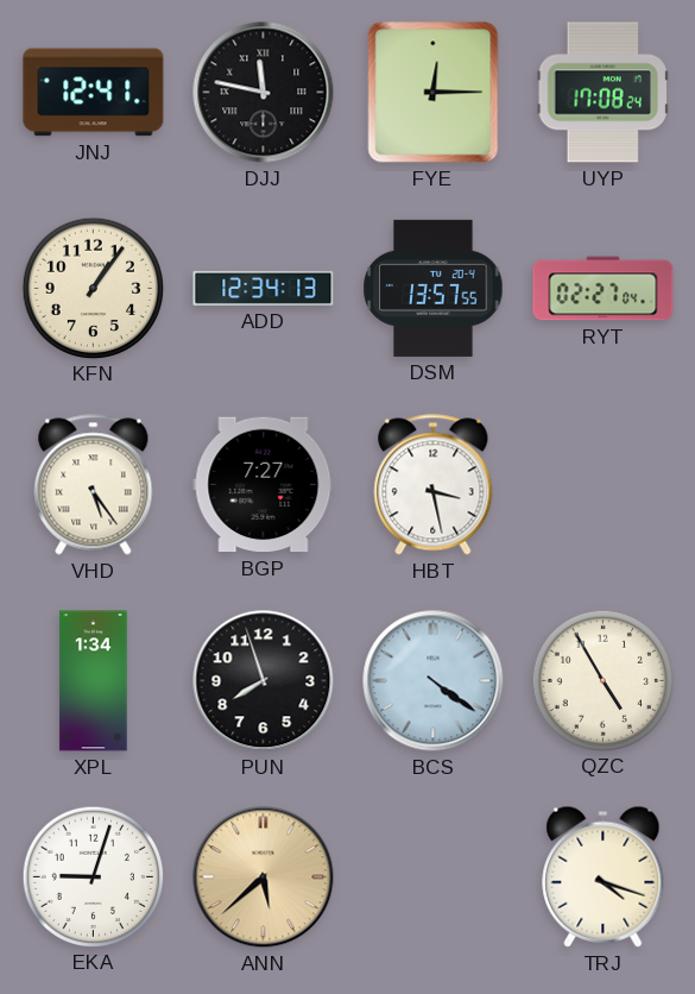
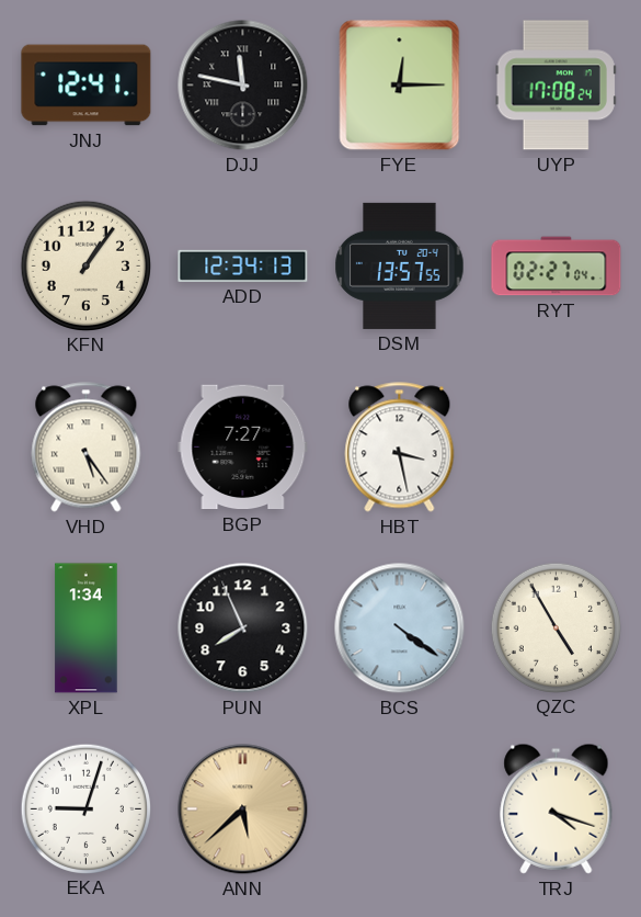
PUN: 7:57 -> 7:56
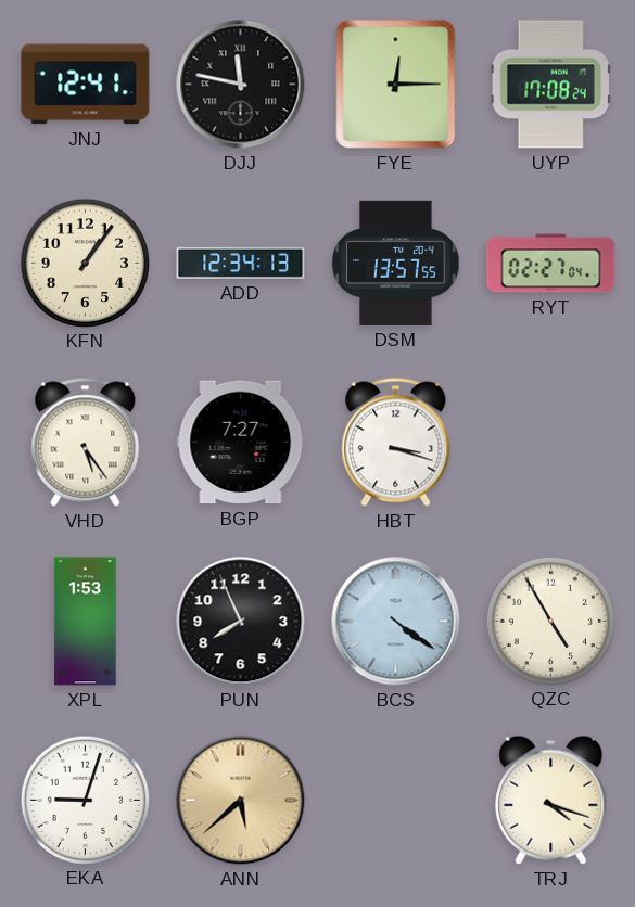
HBT: 3:28 -> 3:18
XPL: 1:34 -> 1:53
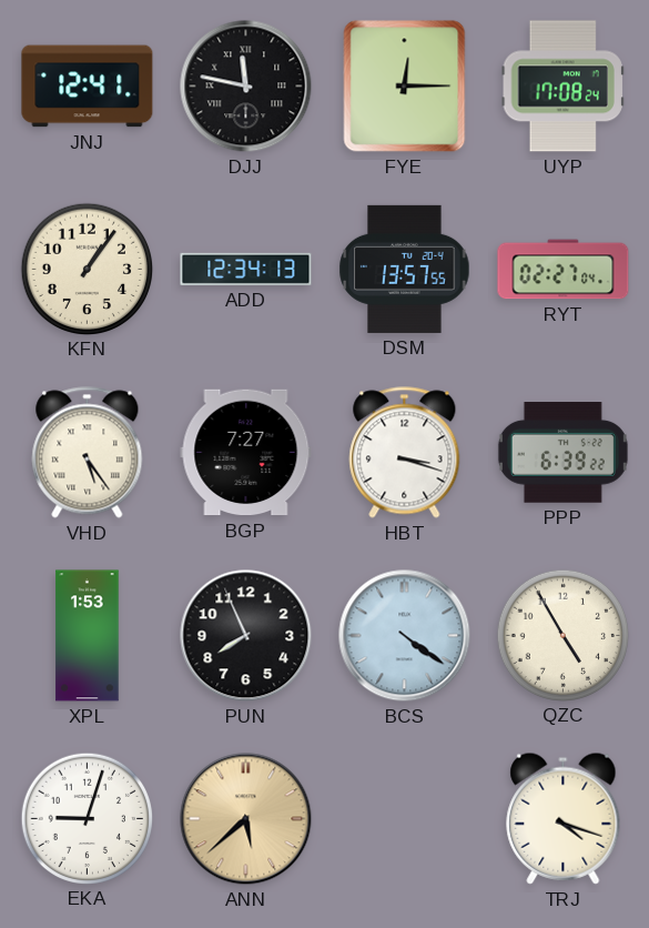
PPP: none -> 6:39
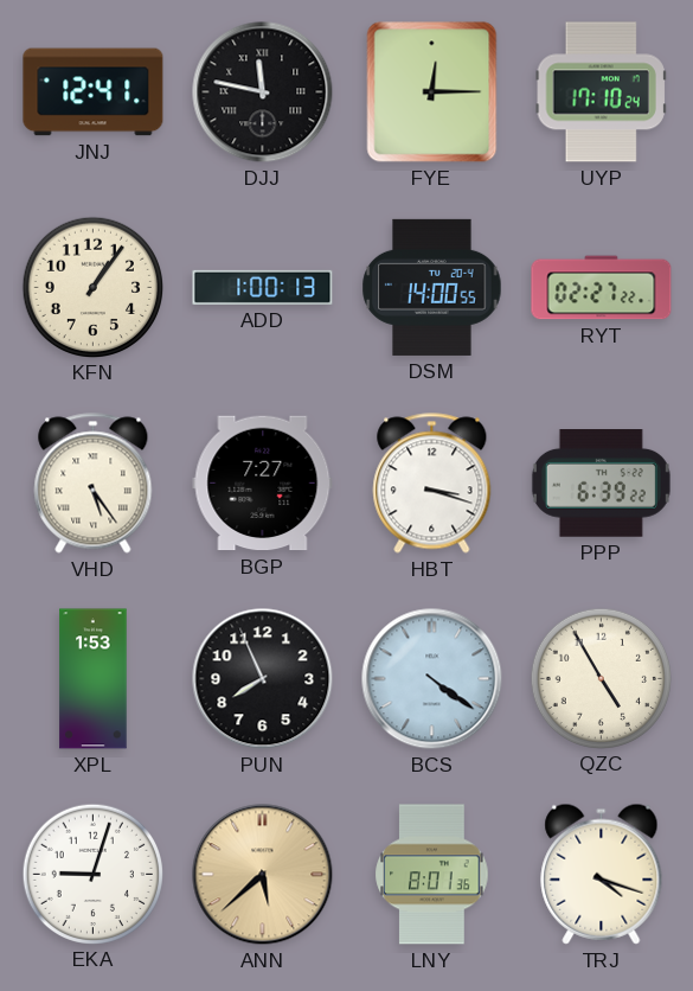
UYP: 17:08 -> 17:10
ADD: 12:34 -> 1:00
DSM: 13:57 -> 14:00
RYT: 02:27:04 -> 02:27:22
LNY: none -> 8:01
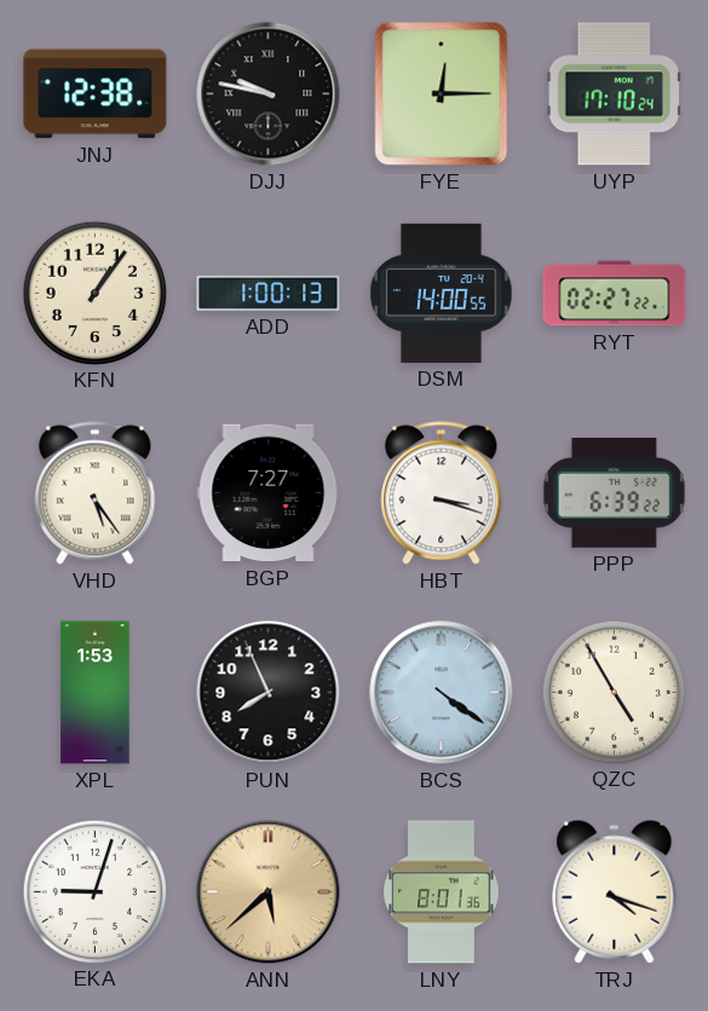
JNJ: 12:41 -> 12:38
DJJ: 11:47 -> 9:47
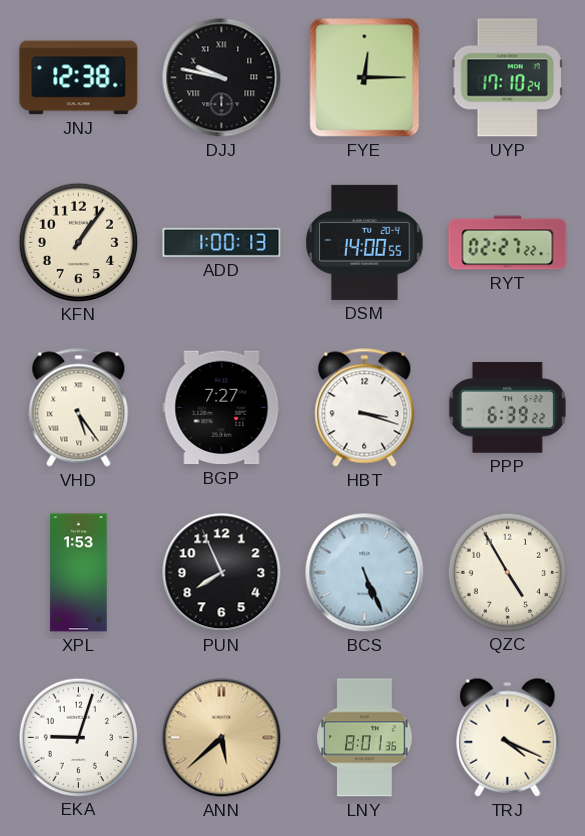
BCS: 4:21 -> 5:26
TRJ: 4:18 -> 4:19
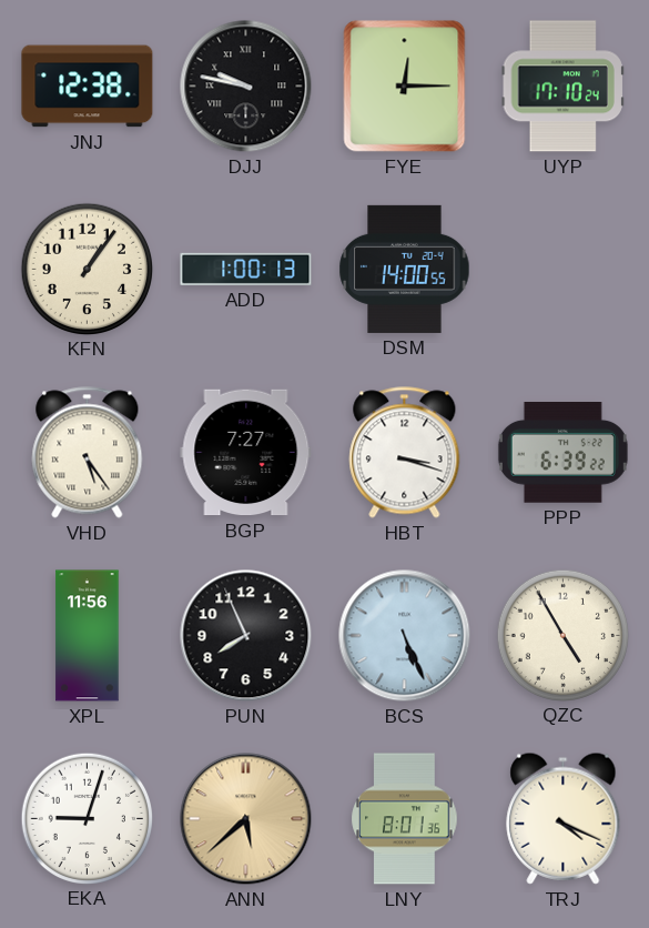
RYT: 02:27 -> none
XPL: 1:53 -> 11:56
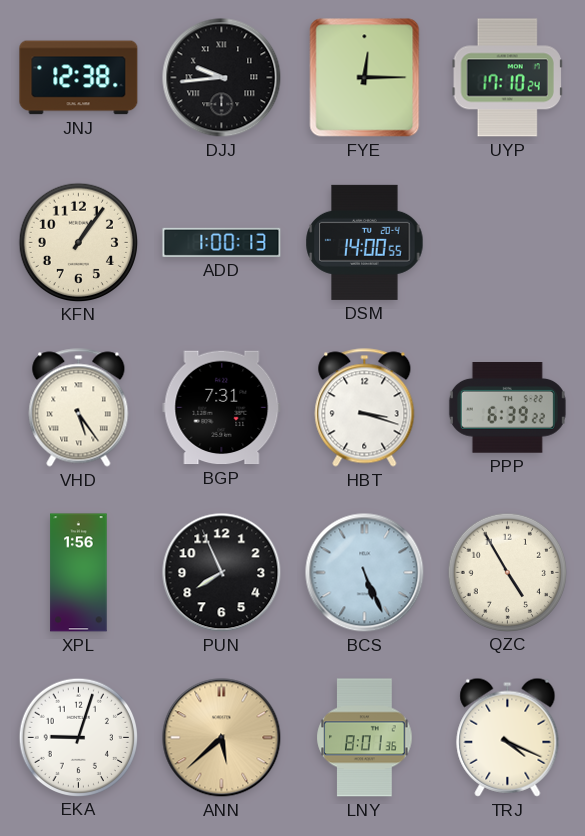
DJJ: 9:47 -> 9:44
BGP: 7:27 -> 7:31
XPL: 11:56 -> 1:56
